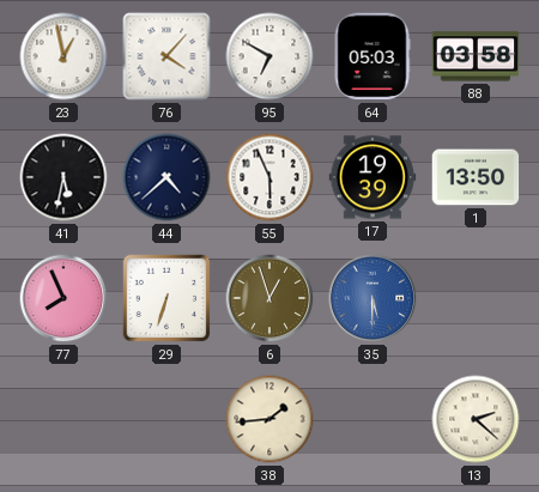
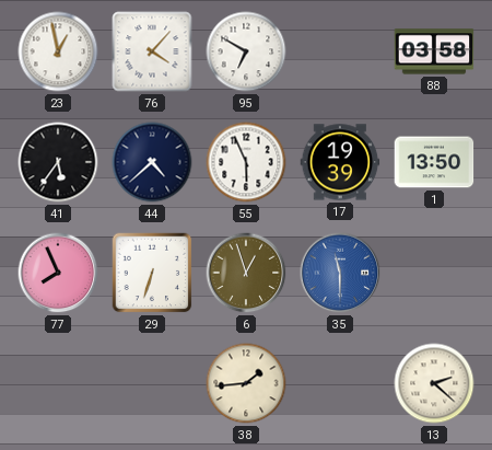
64: 05:03 -> none
41: 5:32 -> 5:36
35: 5:30 -> 11:30
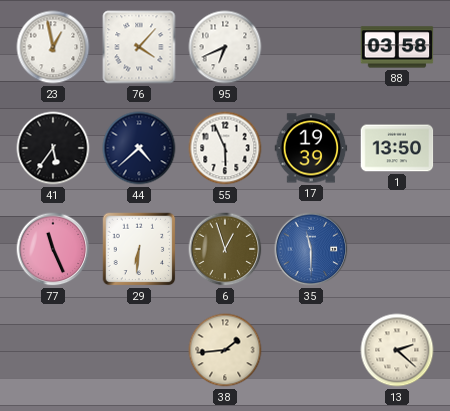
95: 6:50 -> 6:41
77: 7:56 -> 11:26
29: 6:33 -> 6:31
